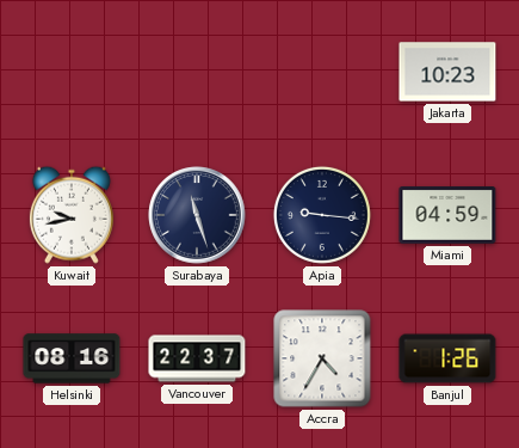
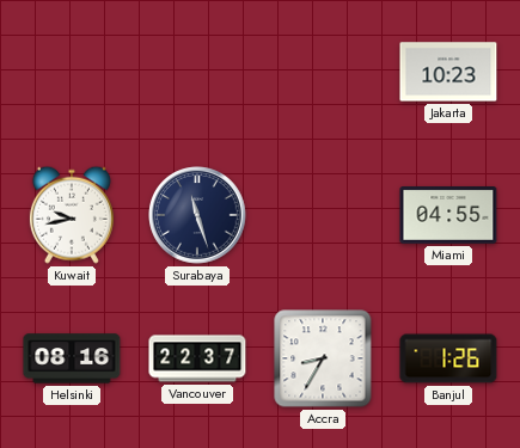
Apia: 9:16 -> none
Miami: 04:59 -> 04:55
Accra: 4:35 -> 8:35
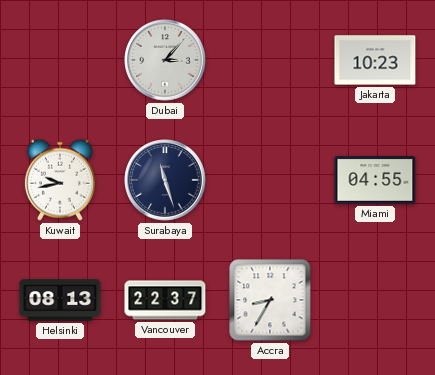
Dubai: none -> 3:07
Helsinki: 08:16 -> 08:13
Banjul: 1:26 -> none
